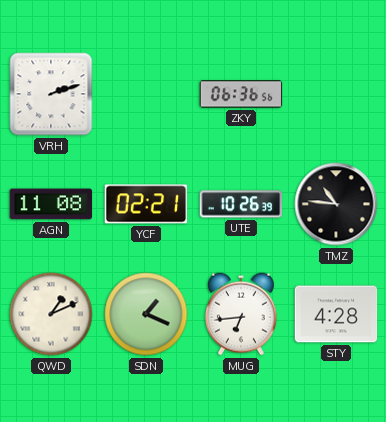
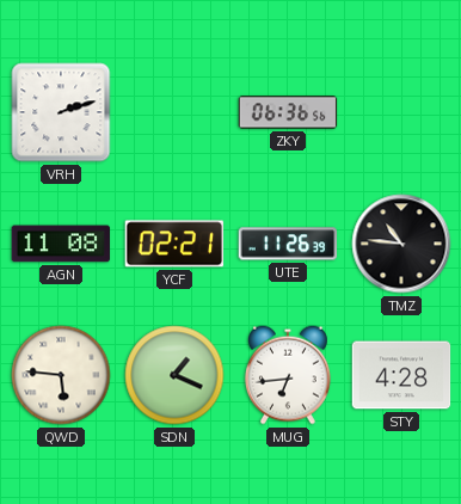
UTE: 10:26 -> 11:26
QWD: 1:11 -> 5:46
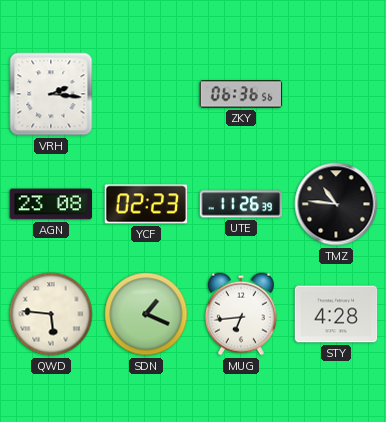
VRH: 2:12 -> 2:16
AGN: 11:08 -> 23:08
YCF: 02:21 -> 02:23
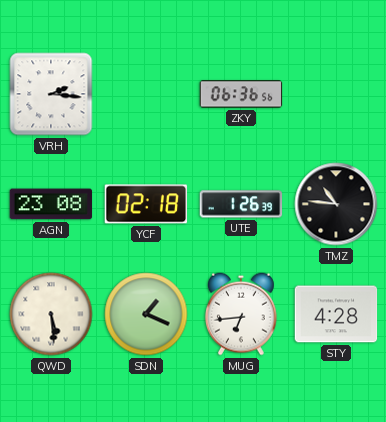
YCF: 02:23 -> 02:18
UTE: 11:26 -> 1:26
QWD: 5:46 -> 5:29
